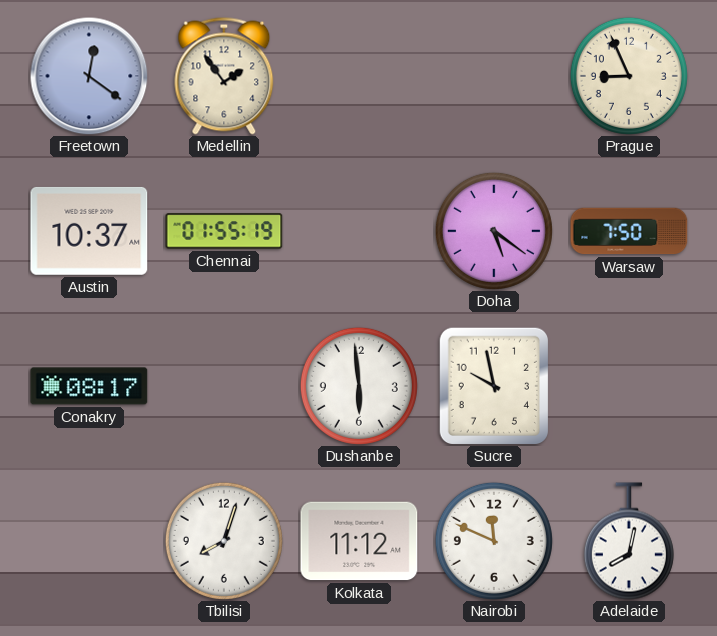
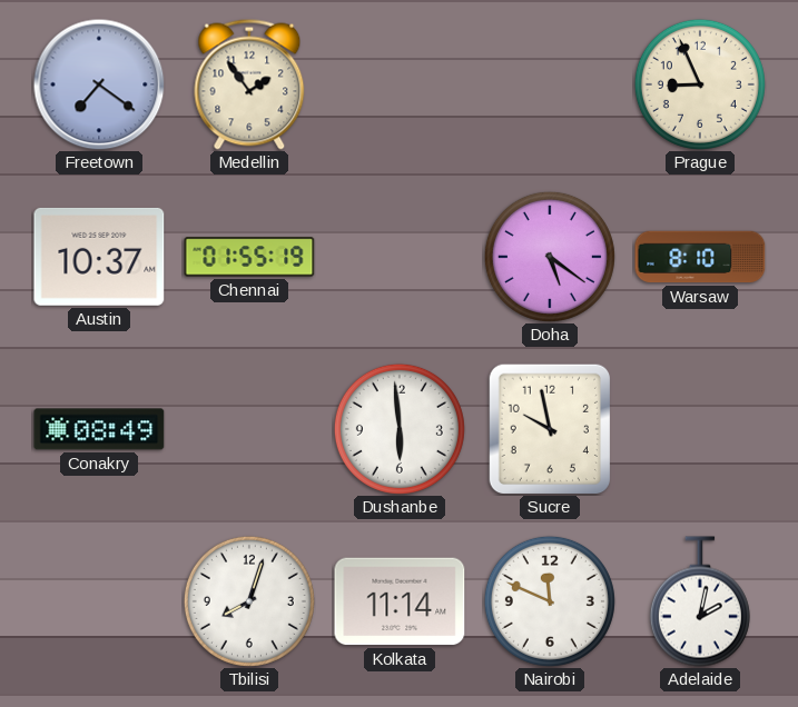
Freetown: 12:21 -> 7:21
Warsaw: 7:50 -> 8:10
Conakry: 08:17 -> 08:49
Kolkata: 11:12 -> 11:14
Adelaide: 8:02 -> 2:02
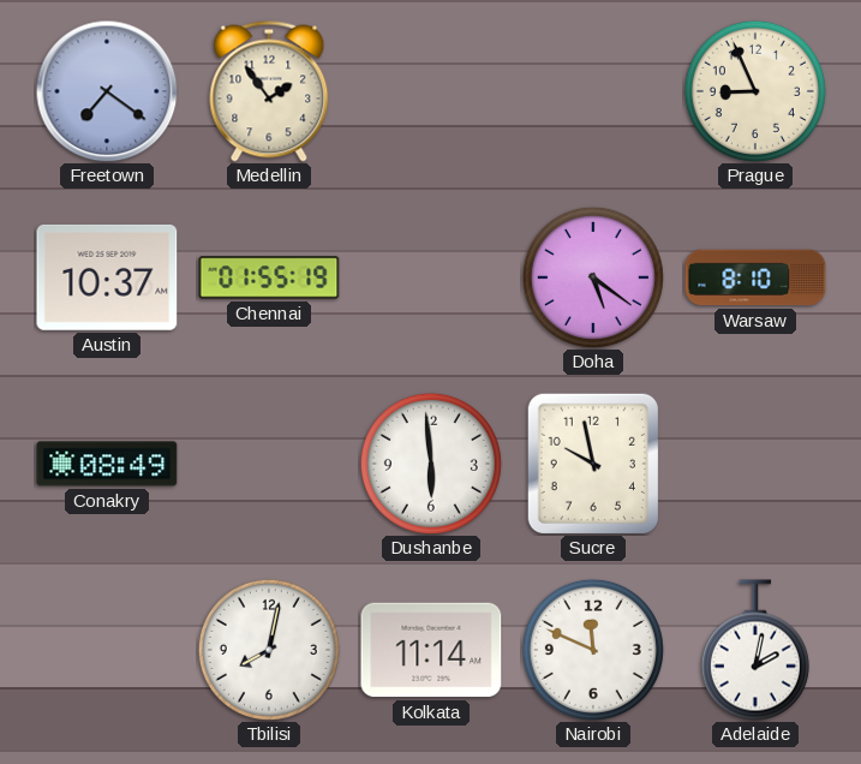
Tbilisi: 8:03 -> 8:02
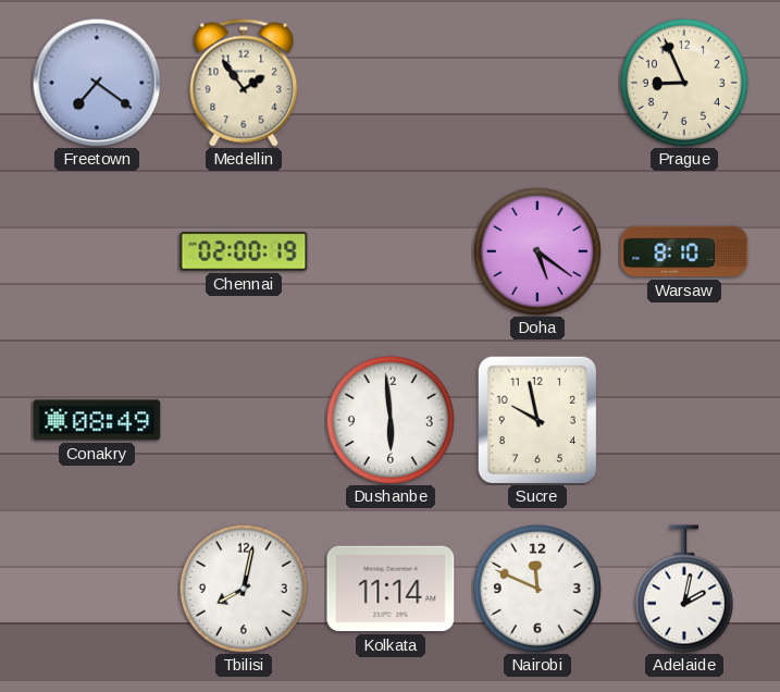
Austin: 10:37 -> none
Chennai: 01:55 -> 02:00
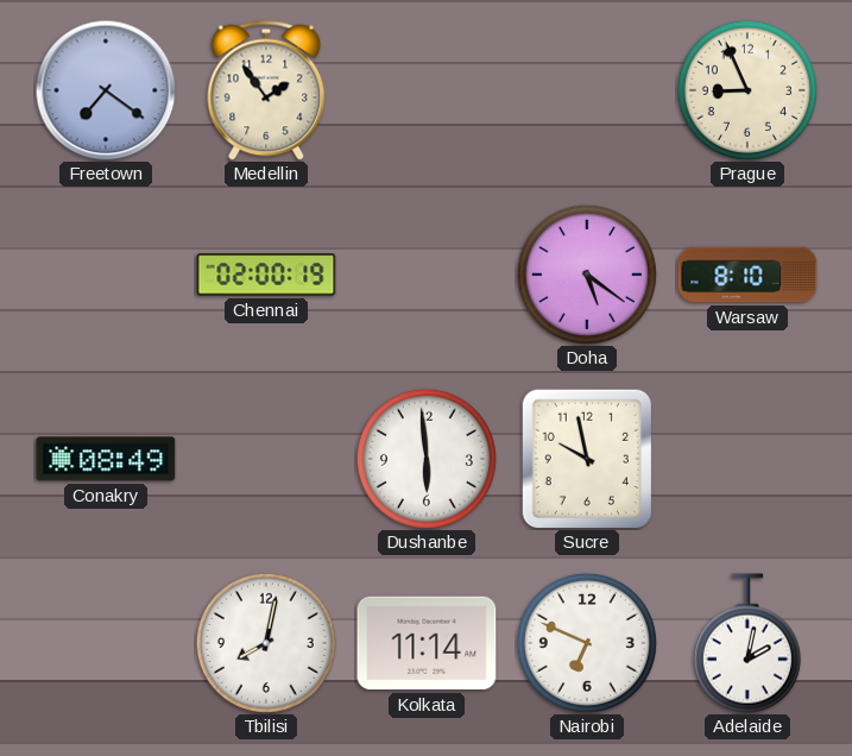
Nairobi: 11:49 -> 6:49
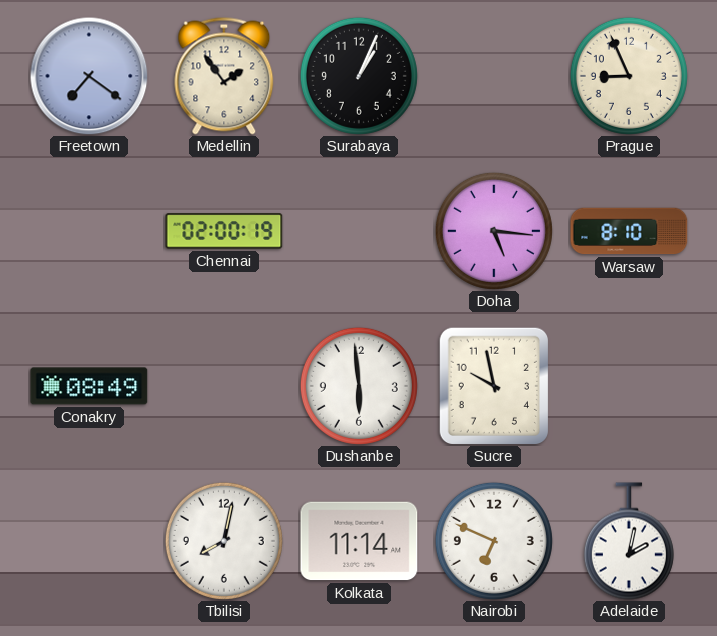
Surabaya: none -> 1:04
Doha: 5:21 -> 5:16
